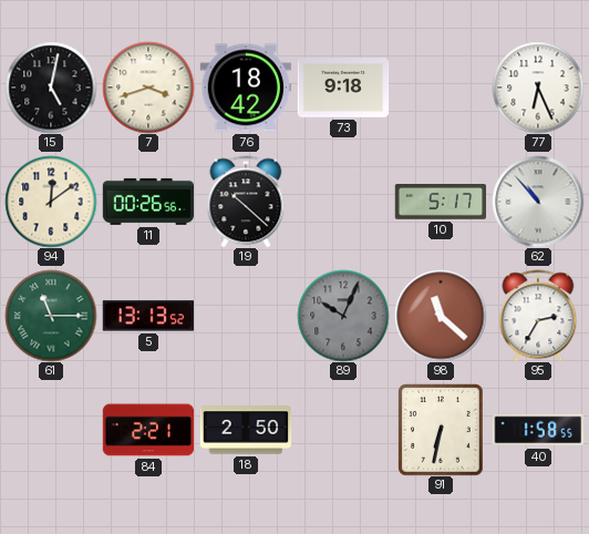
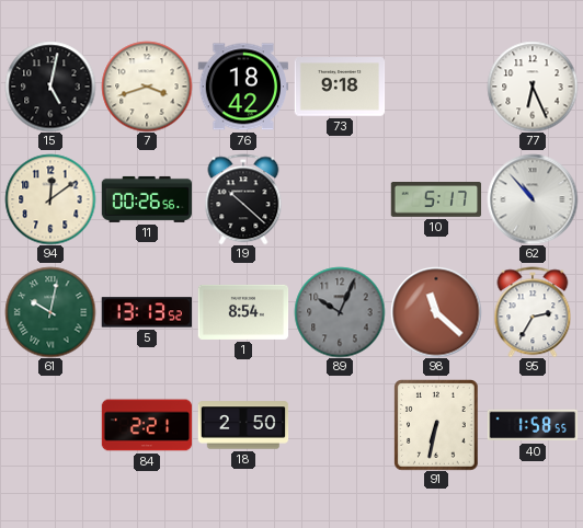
61: 11:15 -> 10:02
1: none -> 8:54
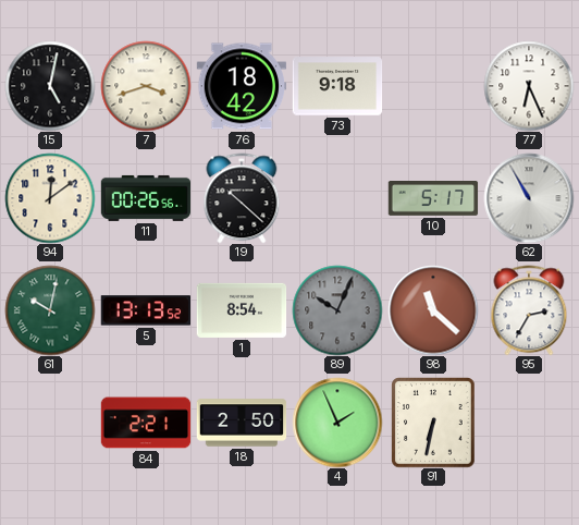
62: 10:53 -> 10:55
4: none -> 1:56
40: 1:58 -> none
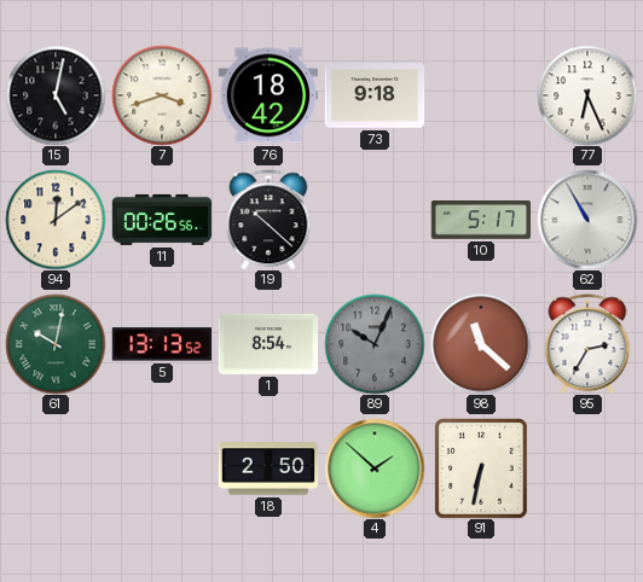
84: 2:21 -> none
4: 1:56 -> 1:52
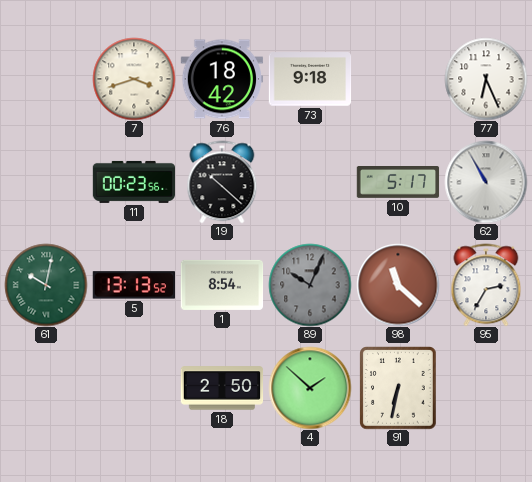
15: 5:02 -> none
94: 12:09 -> none
11: 00:26 -> 00:23
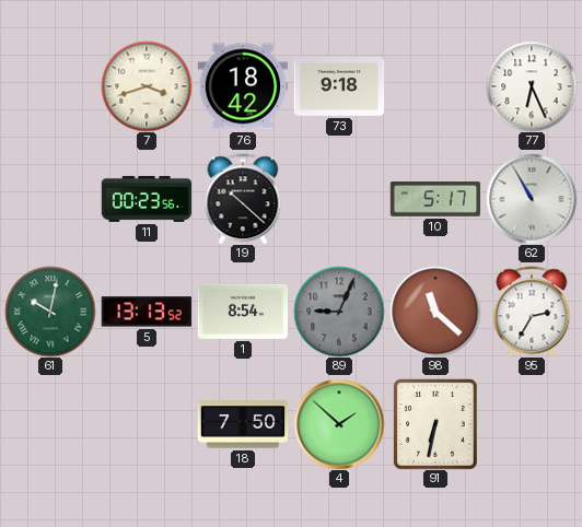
89: 10:04 -> 9:04
18: 2:50 -> 7:50
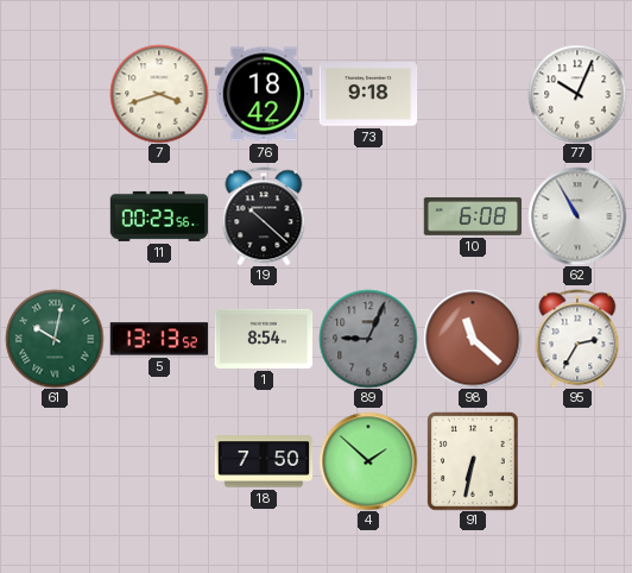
77: 6:26 -> 10:04
10: 5:17 -> 6:08
